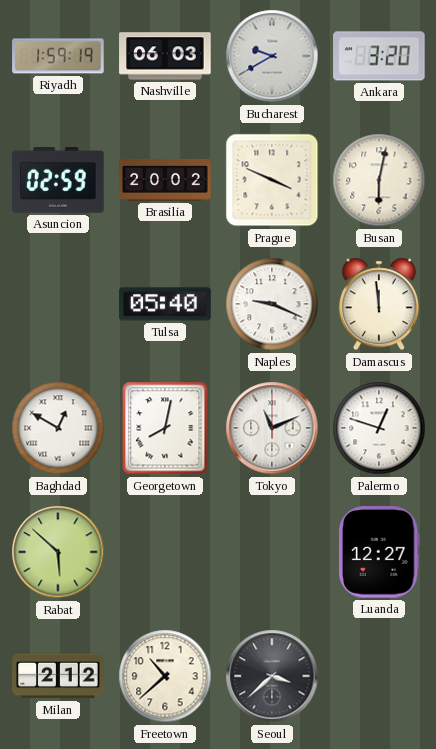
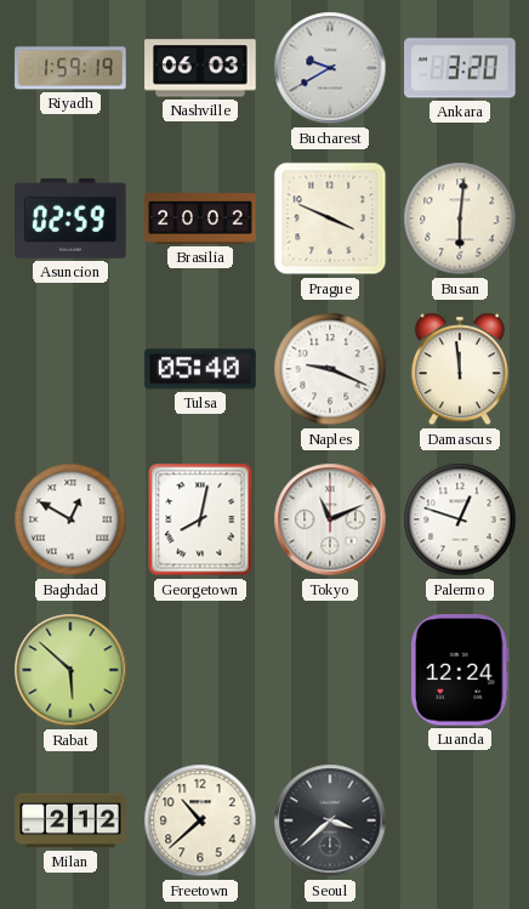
Busan: 6:02 -> 6:01
Luanda: 12:27 -> 12:24
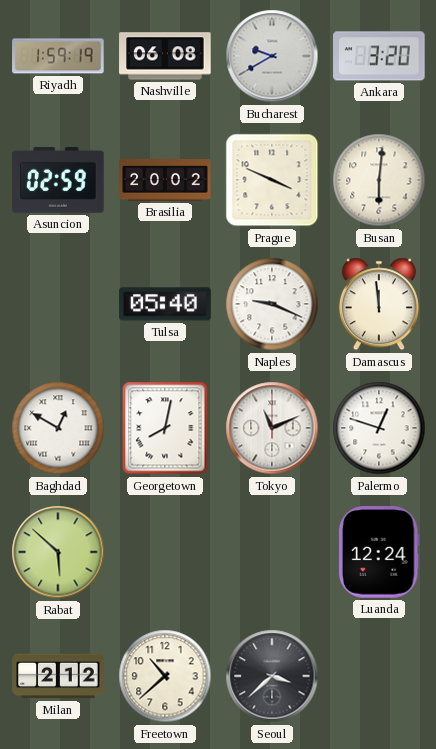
Nashville: 06:03 -> 06:08
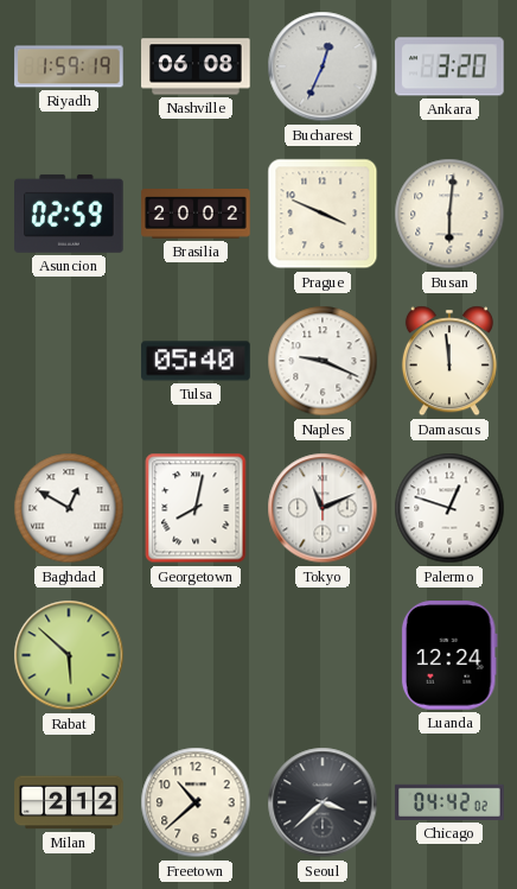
Bucharest: 9:40 -> 12:34
Chicago: none -> 04:42
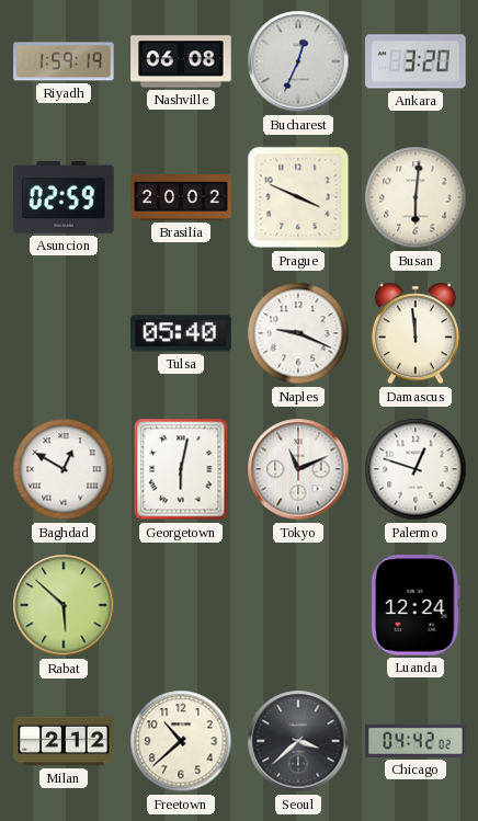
Georgetown: 8:02 -> 6:02
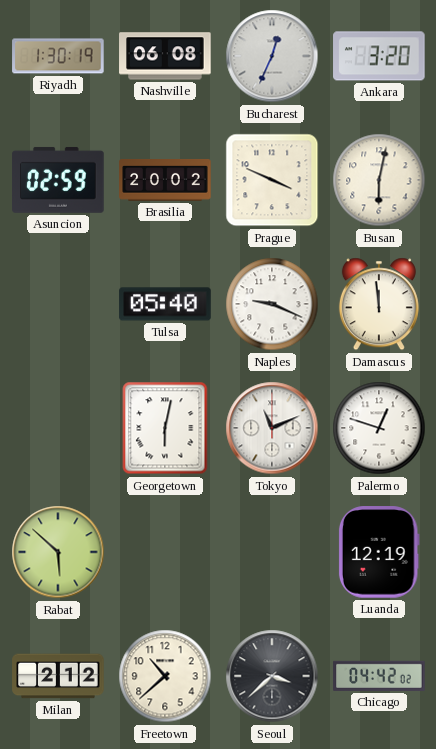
Riyadh: 1:59 -> 1:30
Busan: 6:01 -> 6:02
Baghdad: 12:50 -> none
Luanda: 12:24 -> 12:19
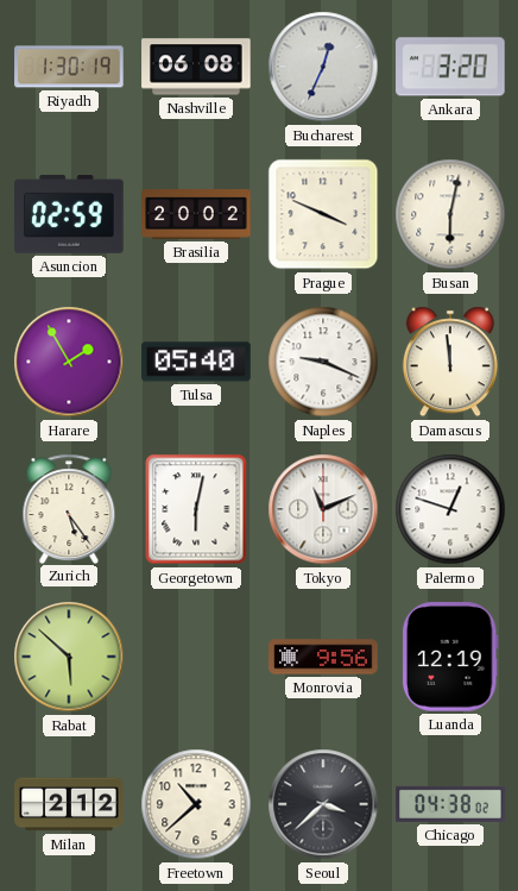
Harare: none -> 1:55
Zurich: none -> 5:24
Monrovia: none -> 9:56
Chicago: 04:42 -> 04:38
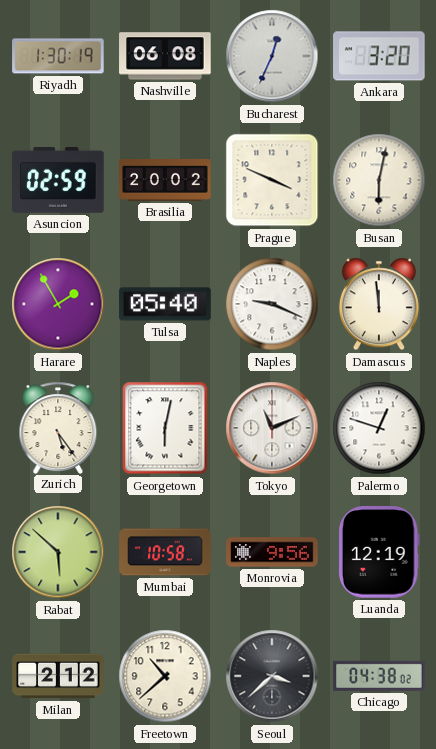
Mumbai: none -> 10:58
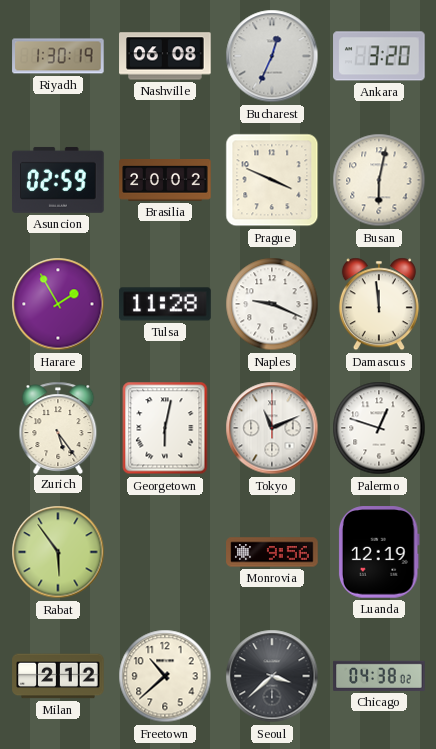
Tulsa: 05:40 -> 11:28
Rabat: 5:52 -> 5:54
Mumbai: 10:58 -> none
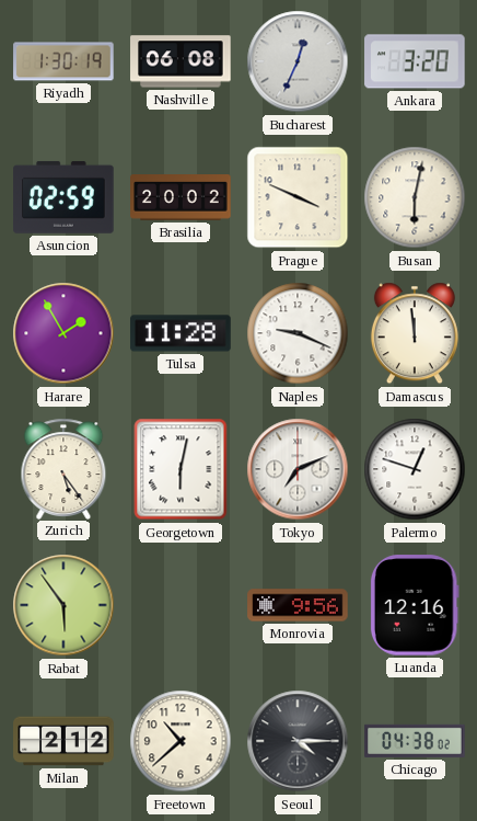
Tokyo: 11:11 -> 7:11
Luanda: 12:19 -> 12:16
Seoul: 3:38 -> 4:15
